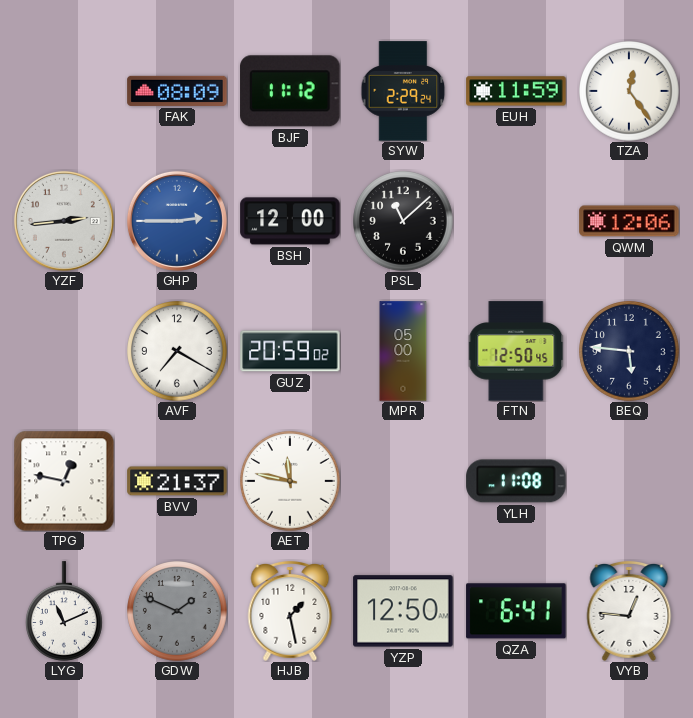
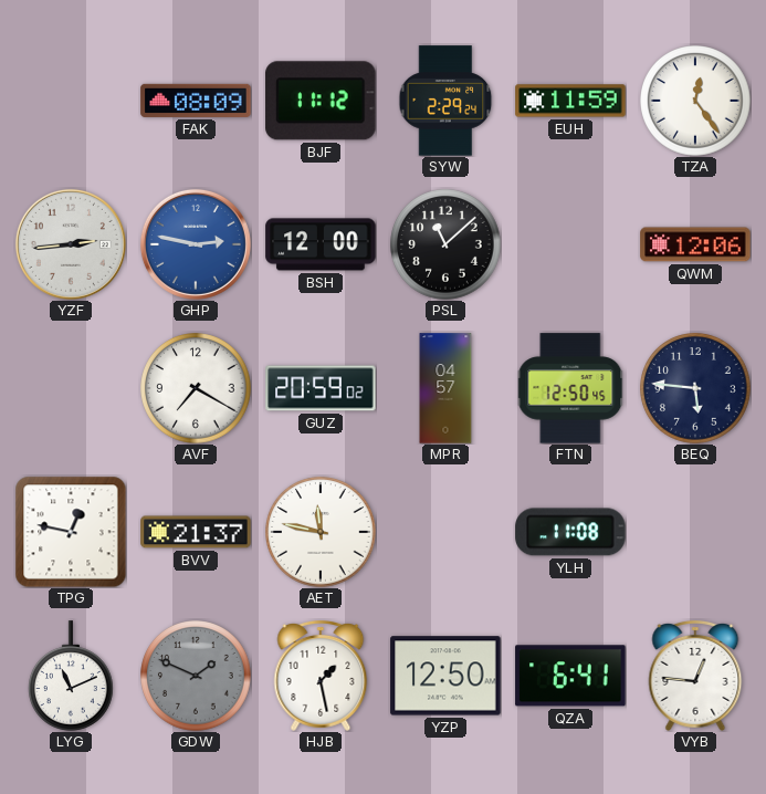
GHP: 2:45 -> 2:47
MPR: 05:00 -> 04:57
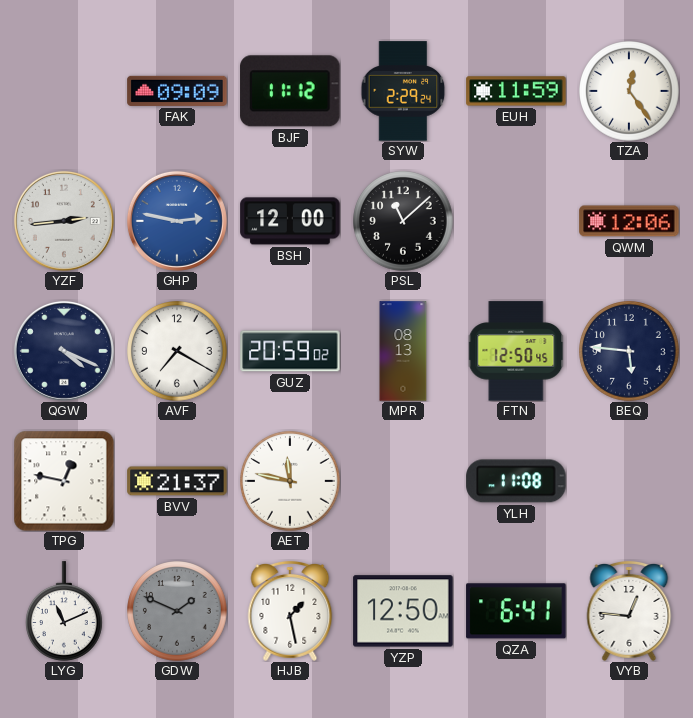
FAK: 08:09 -> 09:09
QGW: none -> 4:19
MPR: 04:57 -> 08:13
